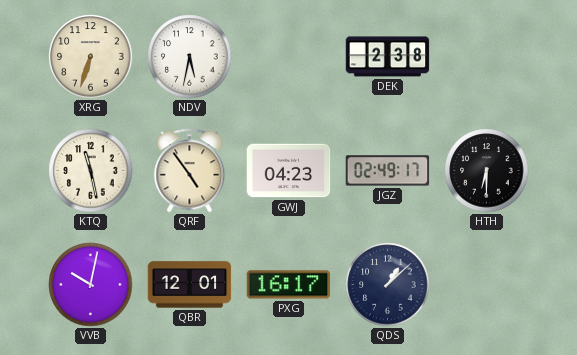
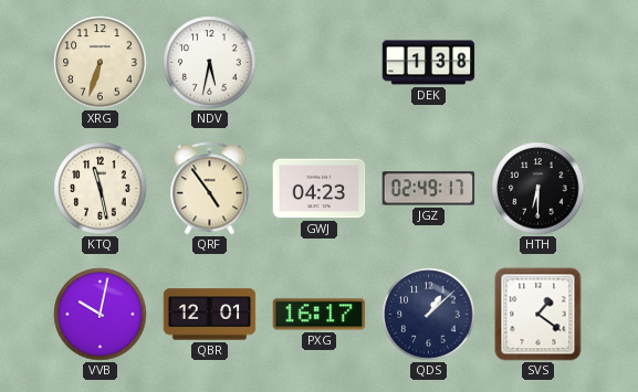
DEK: 2:38 -> 1:38
SVS: none -> 1:21
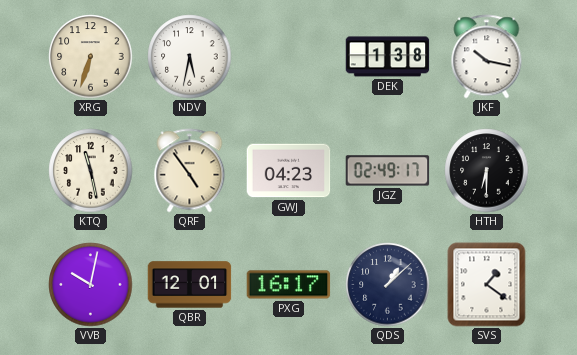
JKF: none -> 10:17
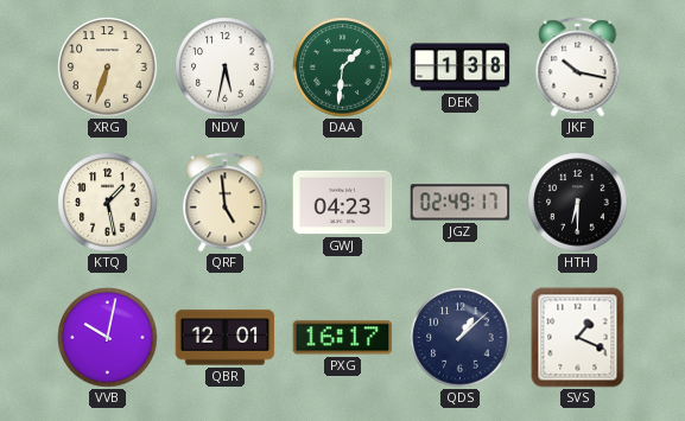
DAA: none -> 1:31
KTQ: 11:28 -> 1:28
QRF: 4:54 -> 4:59
SVS: 1:21 -> 1:19
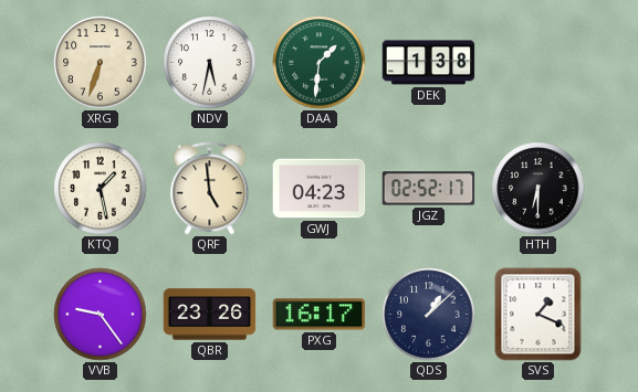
JKF: 10:17 -> none
JGZ: 02:49 -> 02:52
VVB: 10:02 -> 9:24
QBR: 12:01 -> 23:26
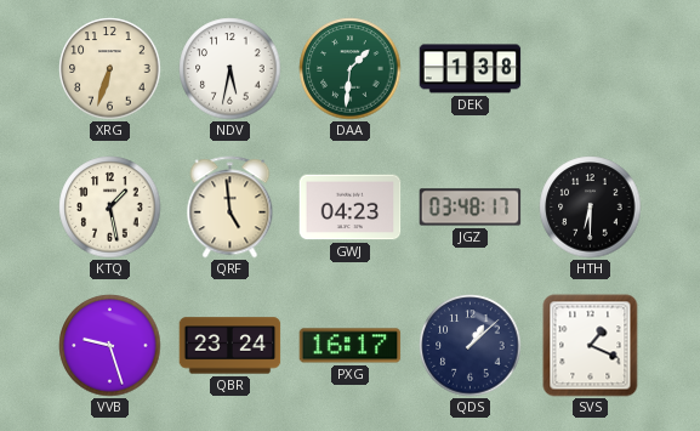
JGZ: 02:52 -> 03:48
VVB: 9:24 -> 9:27
QBR: 23:26 -> 23:24
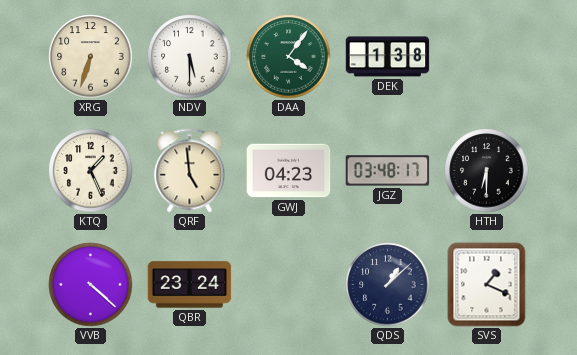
NDV: 5:32 -> 5:30
DAA: 1:31 -> 4:06
KTQ: 1:28 -> 1:26
VVB: 9:27 -> 4:22
PXG: 16:17 -> none
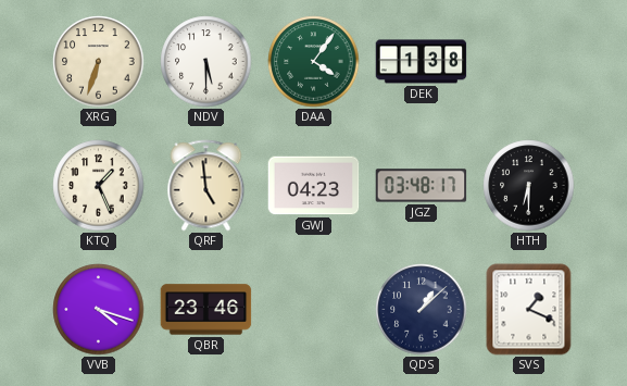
VVB: 4:22 -> 4:18
QBR: 23:24 -> 23:46
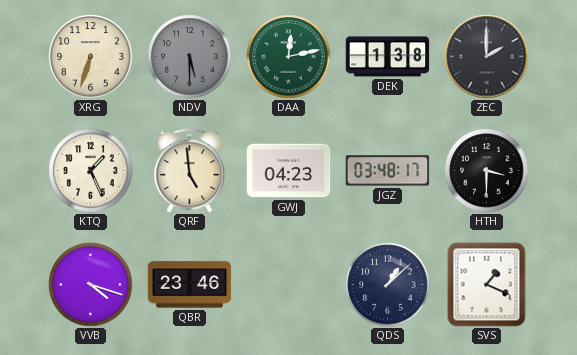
NDV dial: white -> grey
DAA: 4:06 -> 12:13
ZEC: none -> 2:00
HTH: 6:30 -> 3:30
